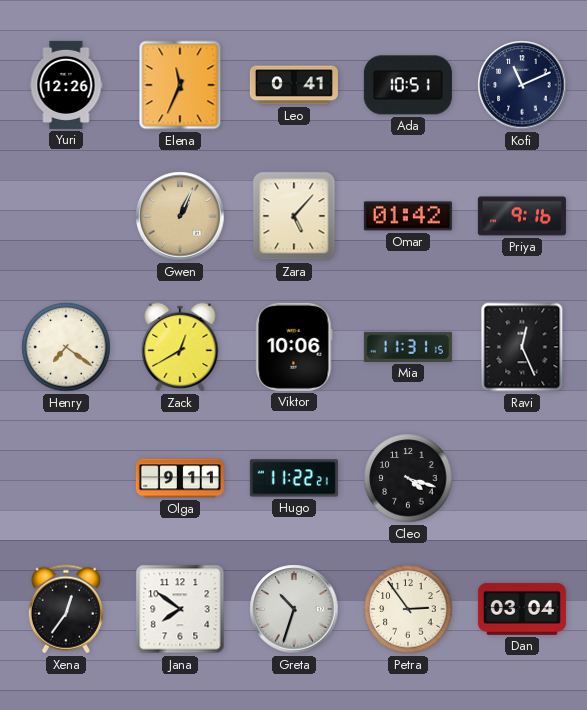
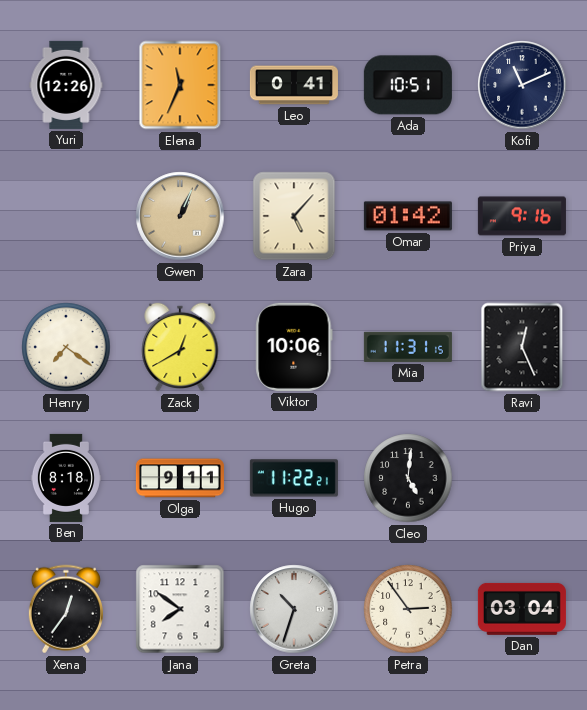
Ben: none -> 8:18
Cleo: 4:18 -> 5:01
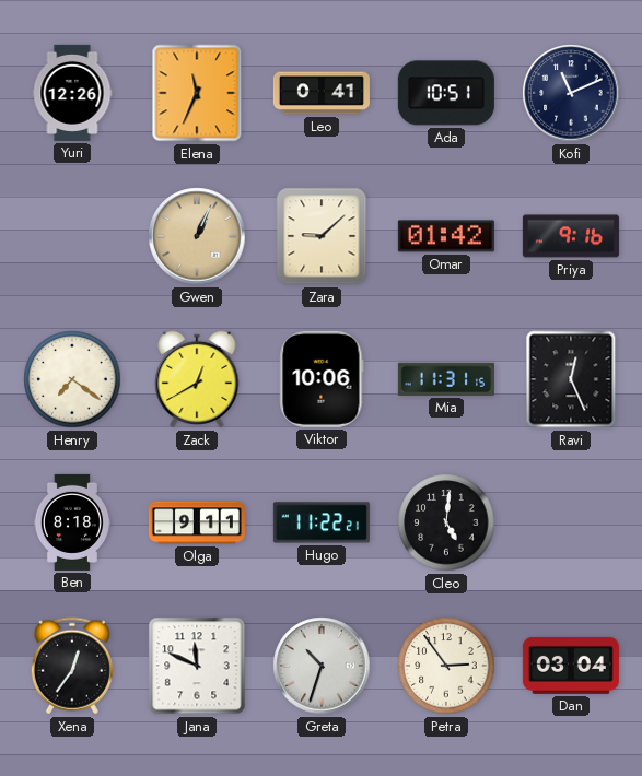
Zara: 5:07 -> 9:08
Jana: 7:51 -> 11:49
